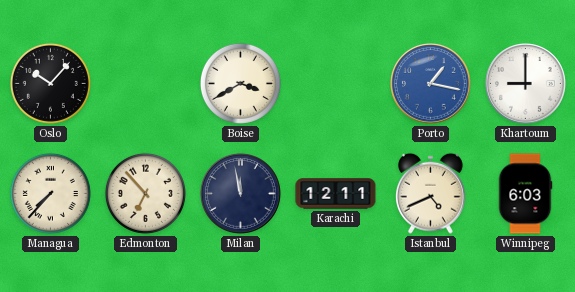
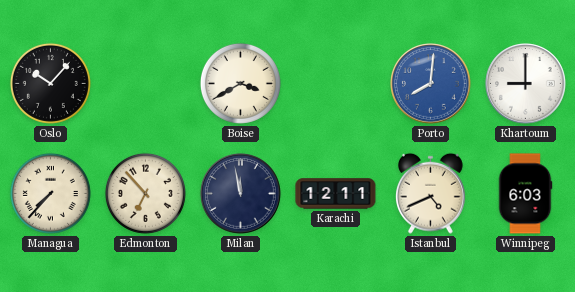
Porto: 1:17 -> 8:01
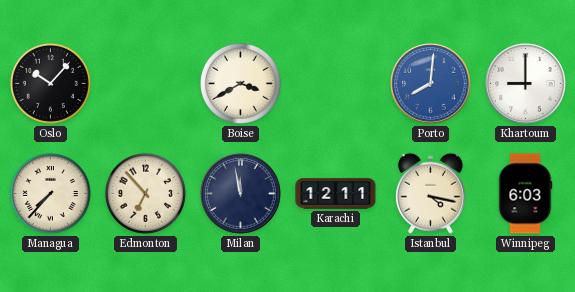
Istanbul: 4:41 -> 4:17
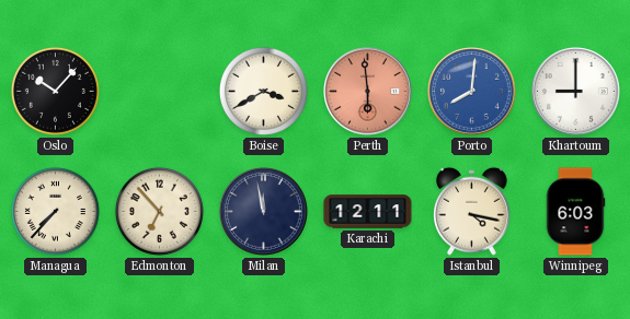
Perth: none -> 5:59
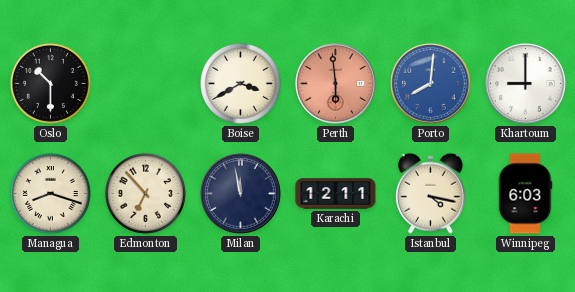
Oslo: 10:07 -> 10:30
Managua: 7:37 -> 8:18
